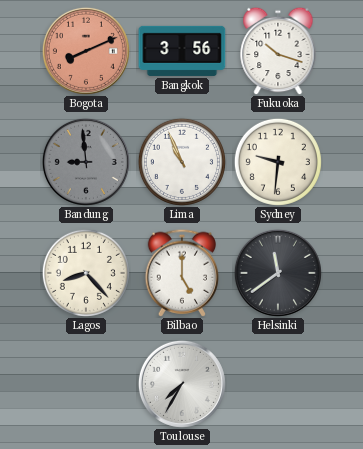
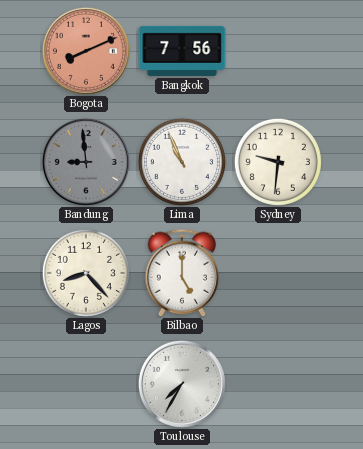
Bangkok: 3:56 -> 7:56
Fukuoka: 10:18 -> none
Helsinki: 11:39 -> none
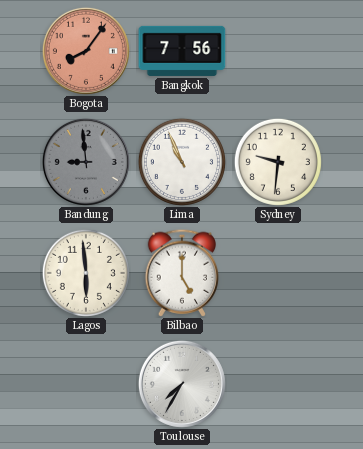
Bogota: 8:11 -> 8:06
Lagos: 8:23 -> 5:59
